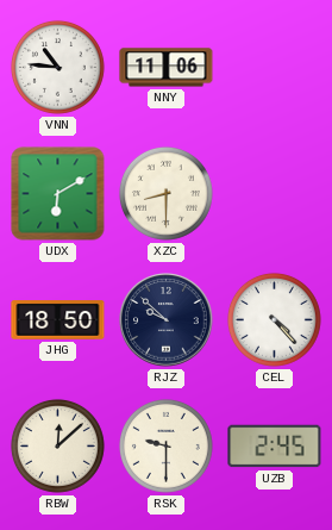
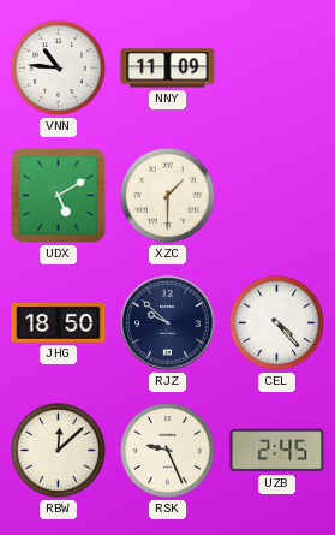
NNY: 11:06 -> 11:09
UDX: 6:10 -> 5:10
XZC: 8:30 -> 1:30
RSK: 9:30 -> 9:26
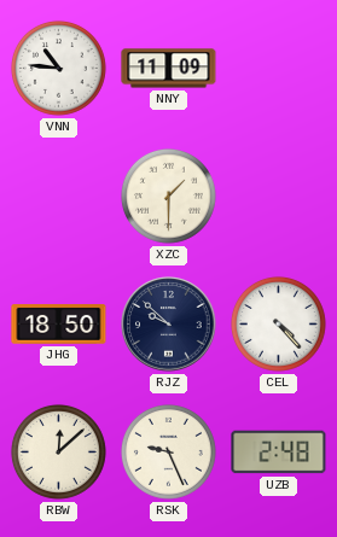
UDX: 5:10 -> none
UZB: 2:45 -> 2:48
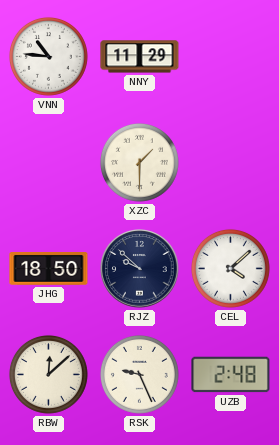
NNY: 11:09 -> 11:29
CEL: 4:23 -> 4:08
